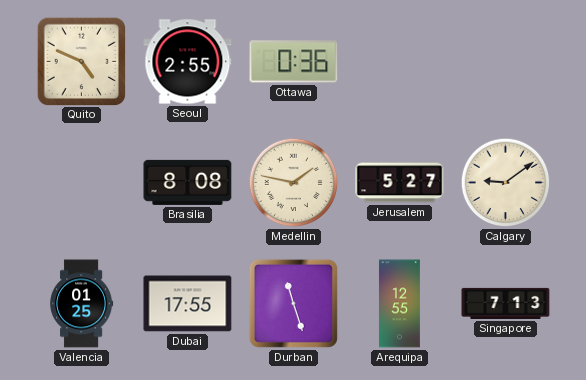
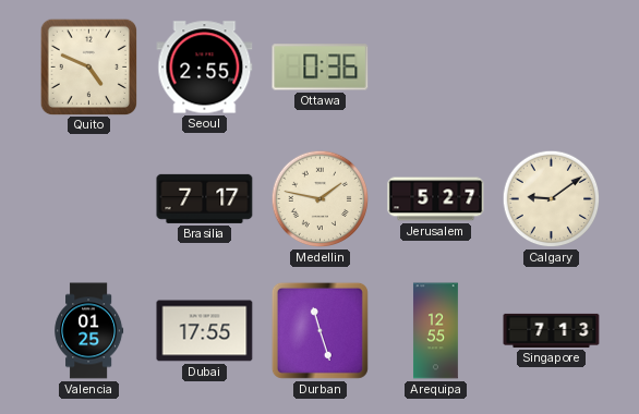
Brasilia: 8:08 -> 7:17
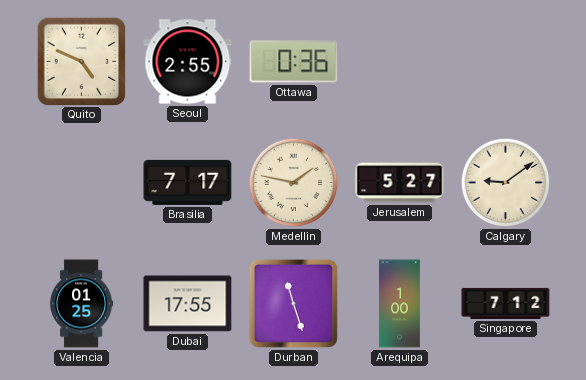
Arequipa: 12:55 -> 1:00
Singapore: 7:13 -> 7:12
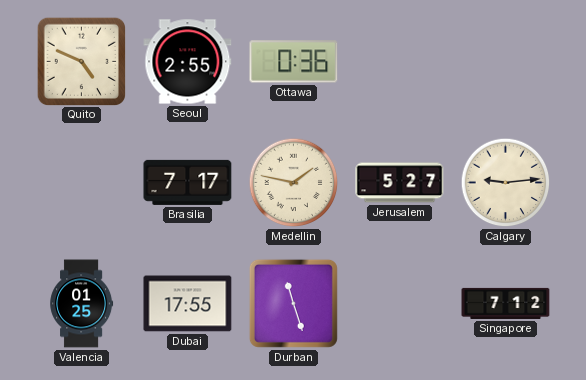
Calgary: 9:09 -> 9:14
Arequipa: 1:00 -> none
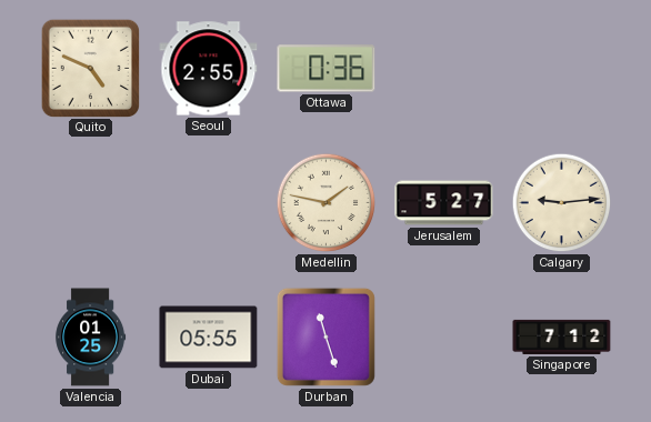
Brasilia: 7:17 -> none
Dubai: 17:55 -> 05:55
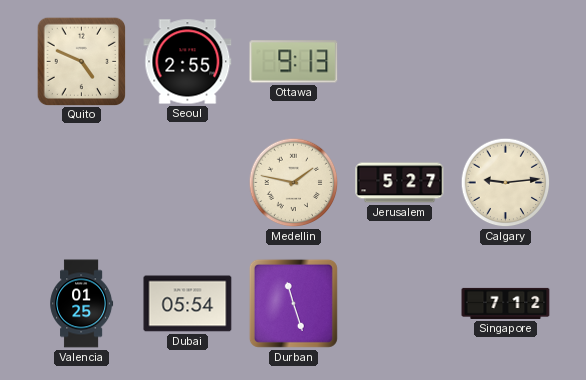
Ottawa: 0:36 -> 9:13
Dubai: 05:55 -> 05:54
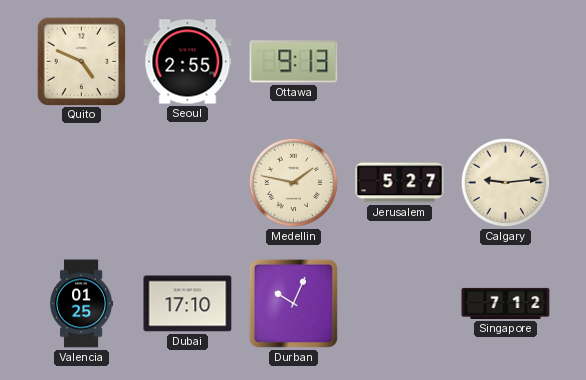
Dubai: 05:54 -> 17:10
Durban: 11:27 -> 10:04
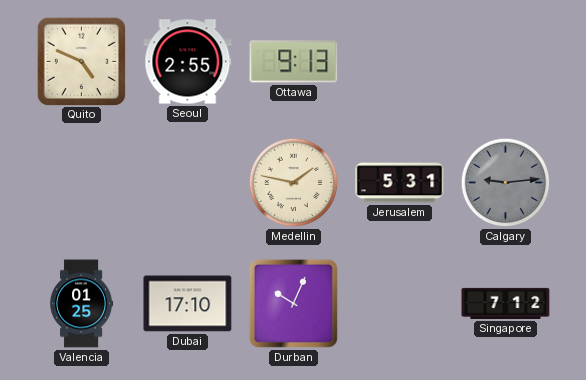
Jerusalem: 5:27 -> 5:31
Calgary dial: cream -> grey
